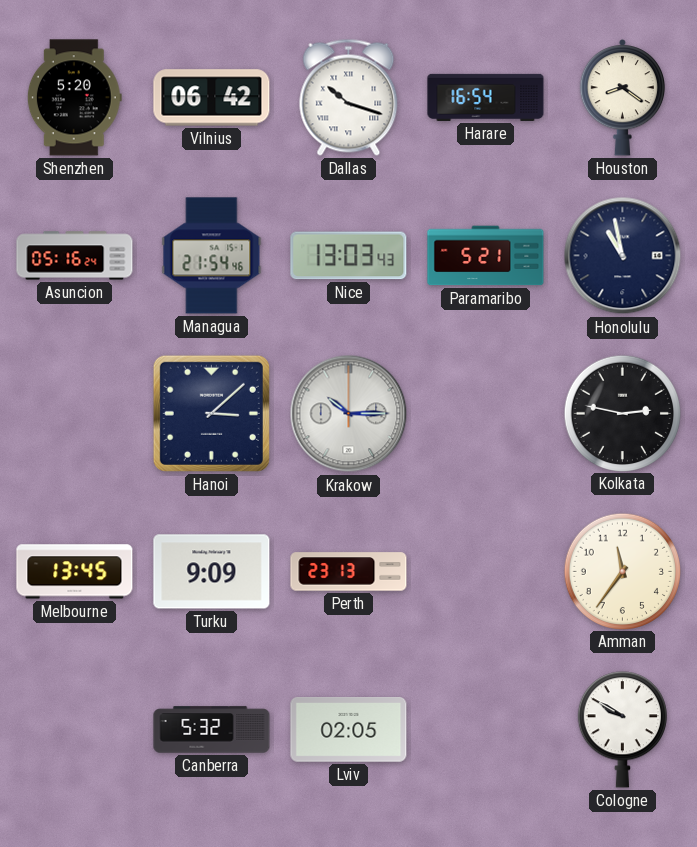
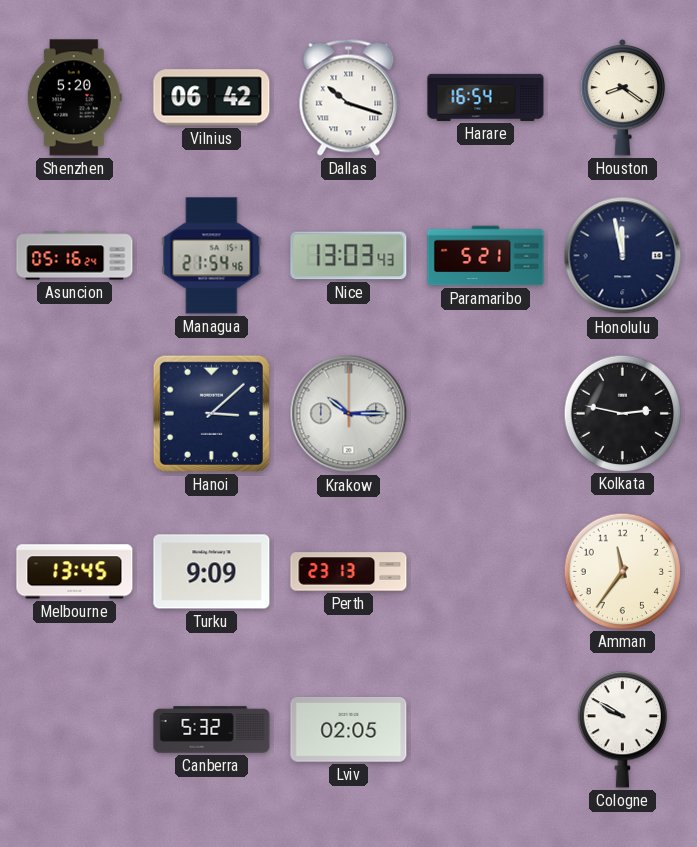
Honolulu: 10:58 -> 11:58
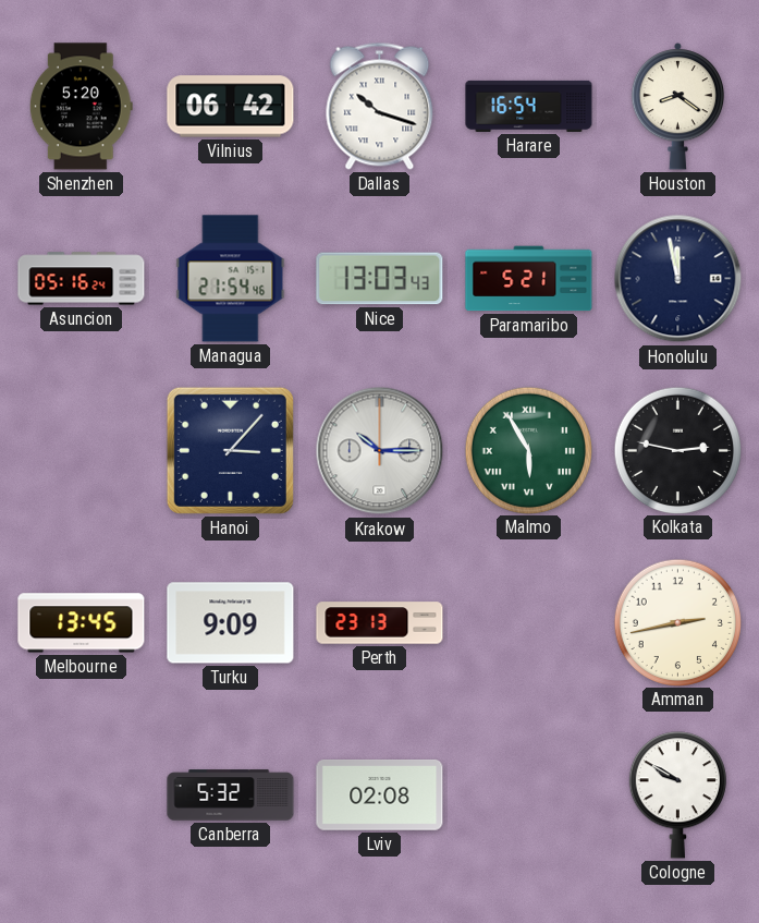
Hanoi: 3:08 -> 3:07
Malmo: none -> 5:55
Amman: 11:36 -> 2:43
Lviv: 02:05 -> 02:08
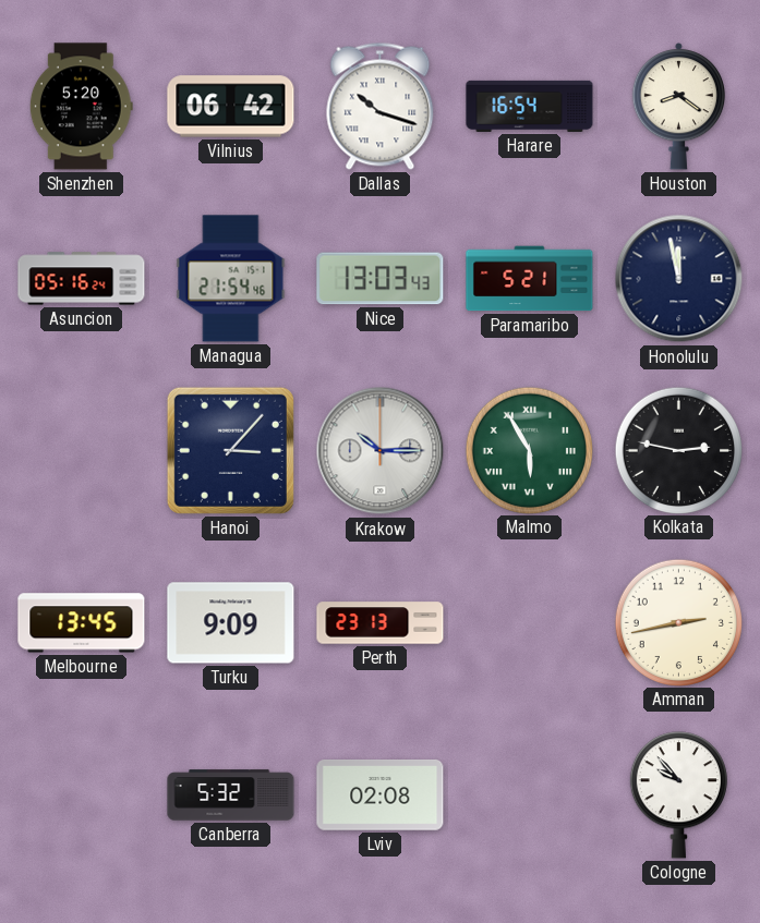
Cologne: 9:50 -> 9:53
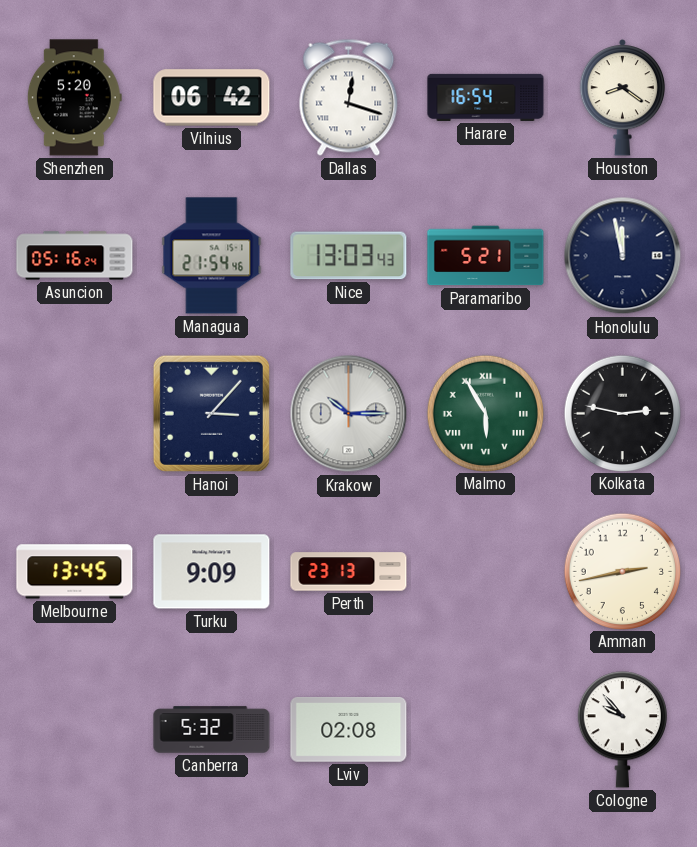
Dallas: 10:18 -> 12:18
